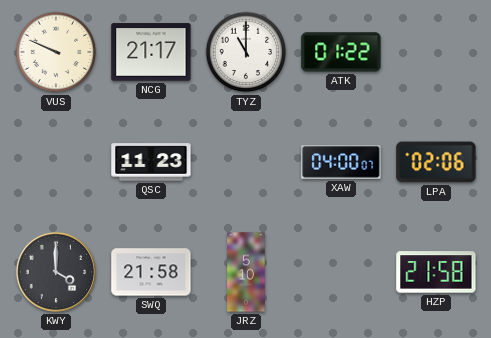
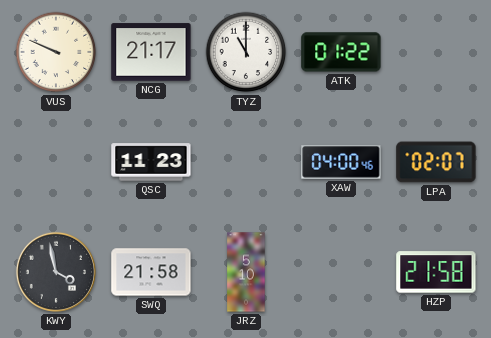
XAW: 04:00:07 -> 04:00:46
LPA: 02:06 -> 02:07
KWY: 4:00 -> 3:58
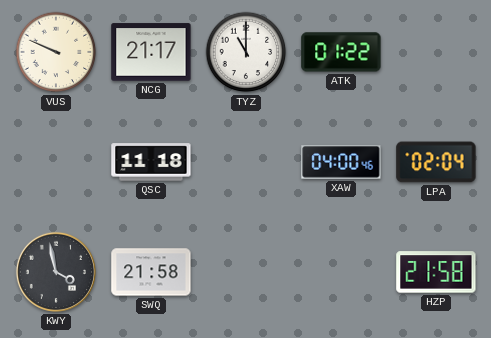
QSC: 11:23 -> 11:18
LPA: 02:07 -> 02:04
JRZ: 5:10 -> none
